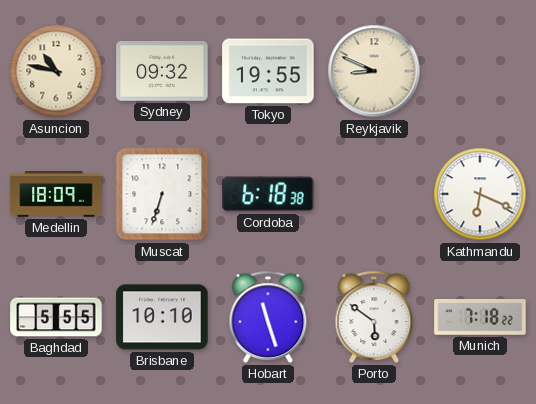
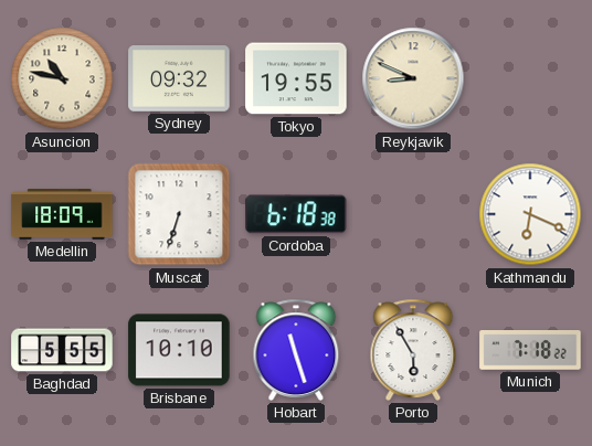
Porto: 5:51 -> 5:55
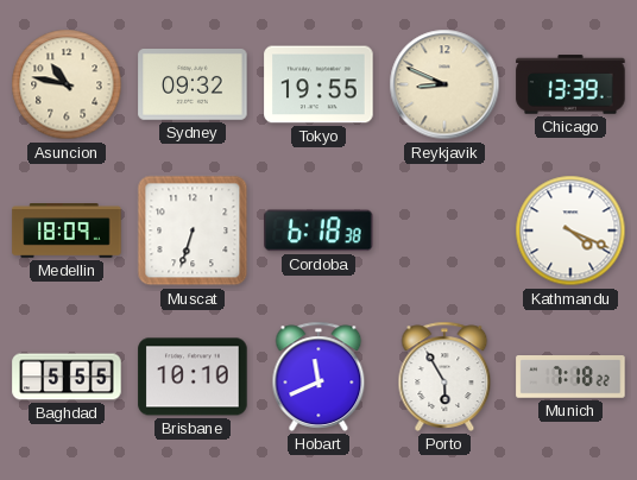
Chicago: none -> 13:39
Kathmandu: 6:19 -> 4:19
Hobart: 11:27 -> 11:41
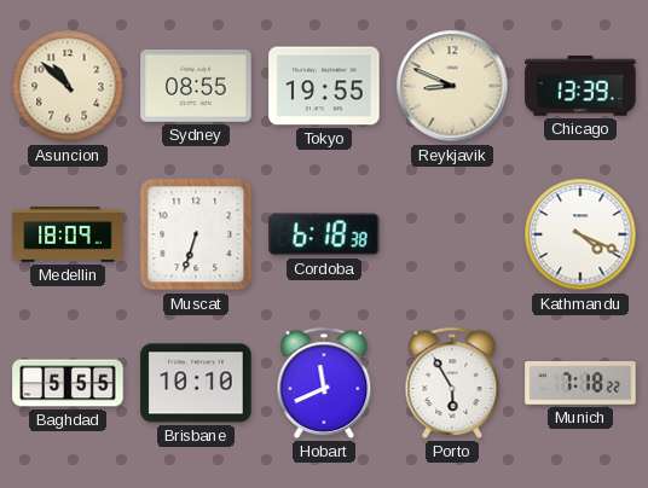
Asuncion: 10:47 -> 10:52
Sydney: 09:32 -> 08:55
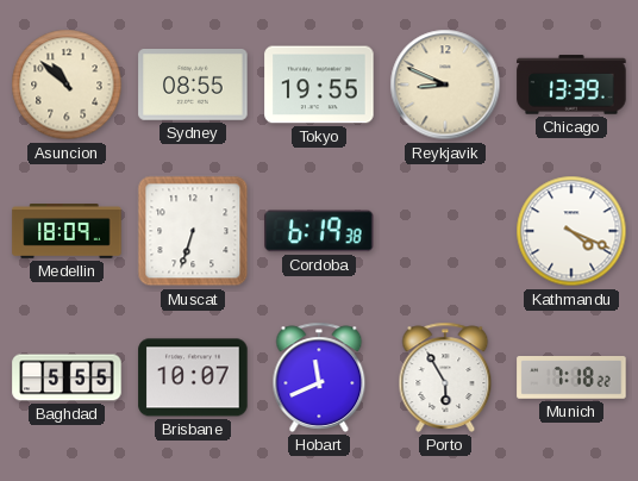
Cordoba: 6:18 -> 6:19
Brisbane: 10:10 -> 10:07
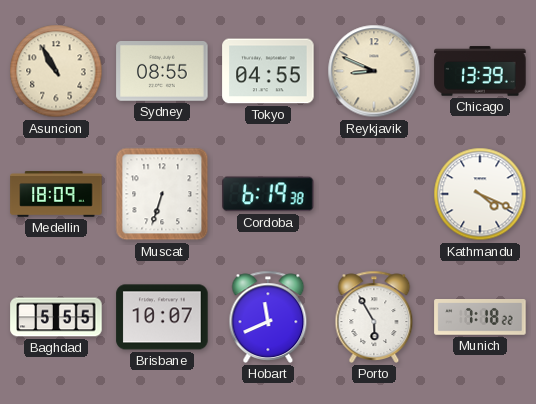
Asuncion: 10:52 -> 10:55
Tokyo: 19:55 -> 04:55
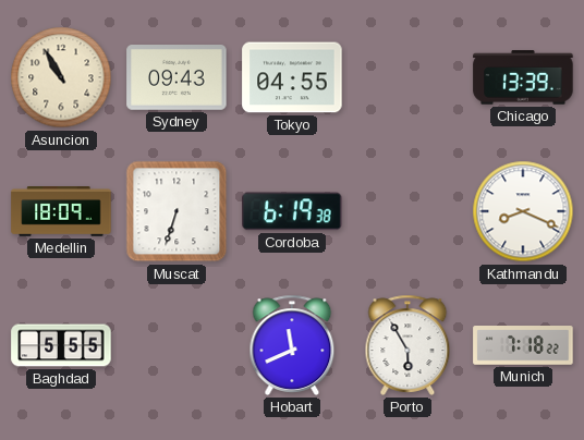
Sydney: 08:55 -> 09:43
Reykjavik: 8:49 -> none
Kathmandu: 4:19 -> 8:19
Brisbane: 10:07 -> none
